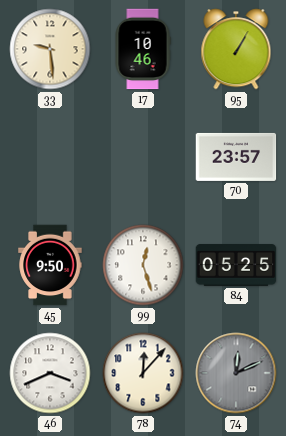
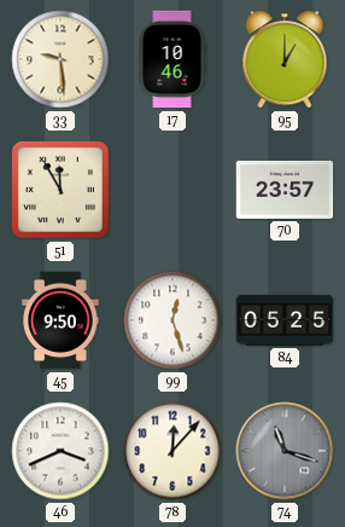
95: 1:05 -> 1:00
51: none -> 11:55
74: 12:11 -> 11:18
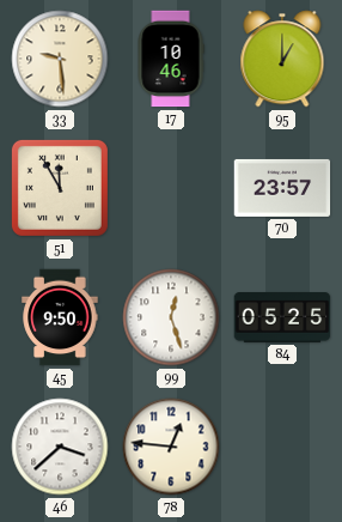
46: 3:41 -> 3:38
78: 12:07 -> 12:46
74: 11:18 -> none
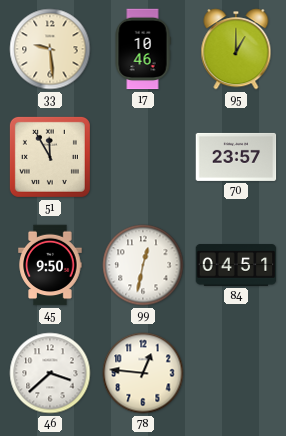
99: 12:27 -> 12:32
84: 05:25 -> 04:51
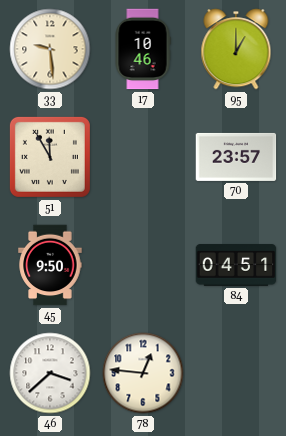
99: 12:32 -> none
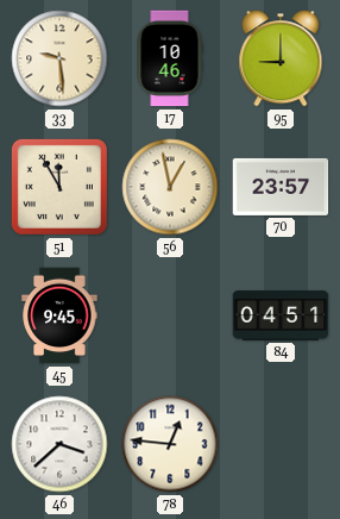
95: 1:00 -> 9:00
56: none -> 12:58
45: 9:50 -> 9:45
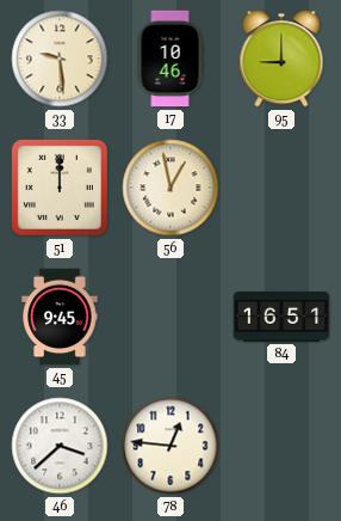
51: 11:55 -> 12:00
70: 23:57 -> none
84: 04:51 -> 16:51
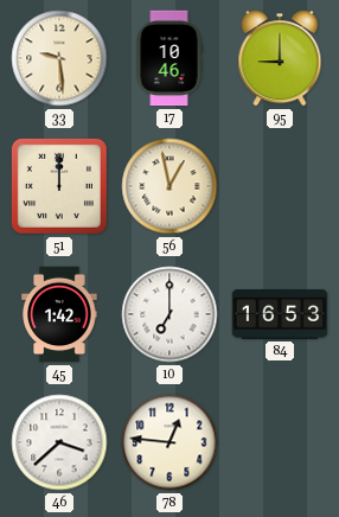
45: 9:45 -> 1:42
10: none -> 7:00
84: 16:51 -> 16:53
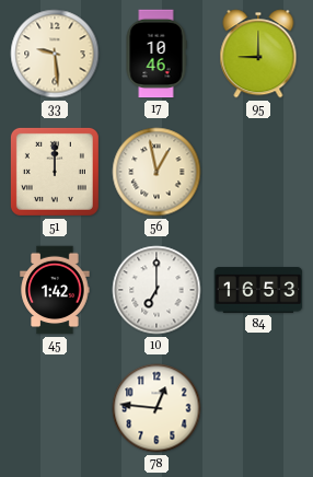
46: 3:38 -> none
